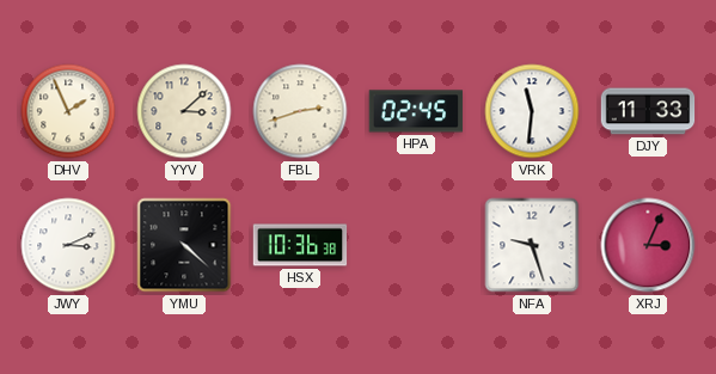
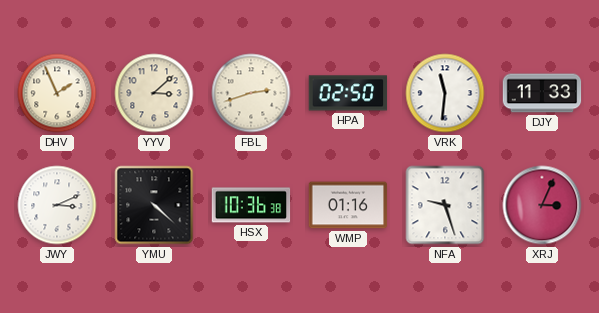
HPA: 02:45 -> 02:50
WMP: none -> 01:16
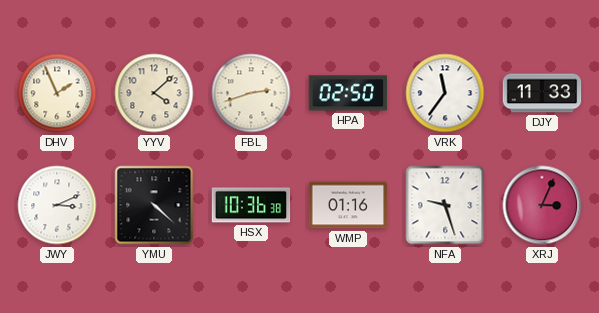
YYV: 3:08 -> 4:08
VRK: 11:31 -> 11:36
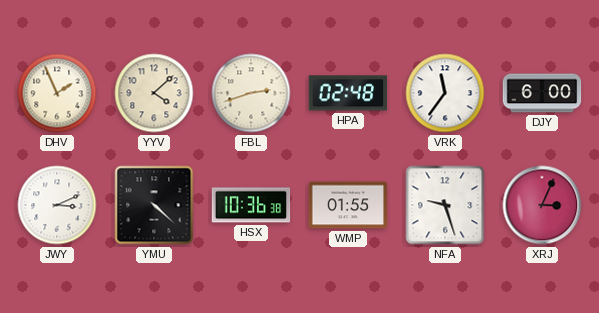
HPA: 02:50 -> 02:48
DJY: 11:33 -> 6:00
WMP: 01:16 -> 01:55
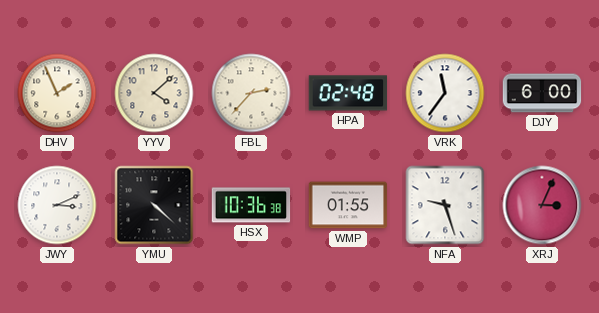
FBL: 2:42 -> 2:37
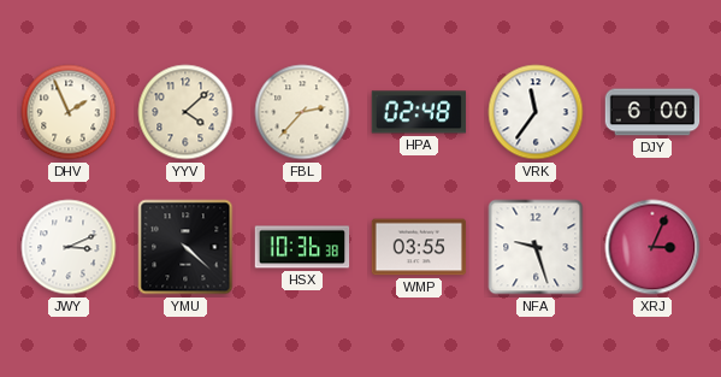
WMP: 01:55 -> 03:55
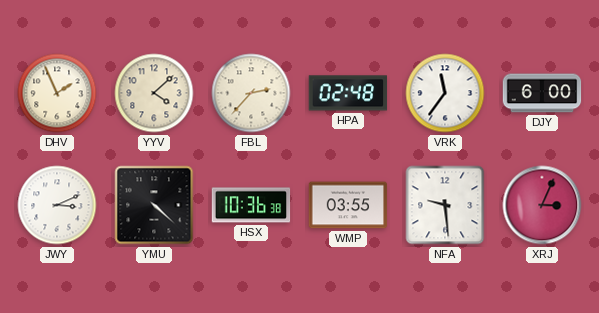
NFA: 9:27 -> 9:29
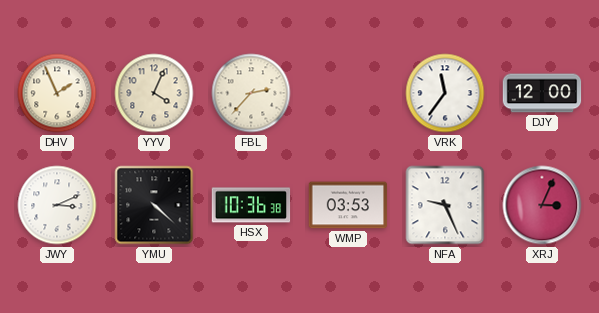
YYV: 4:08 -> 4:04
HPA: 02:48 -> none
DJY: 6:00 -> 12:00
WMP: 03:55 -> 03:53
NFA: 9:29 -> 9:26
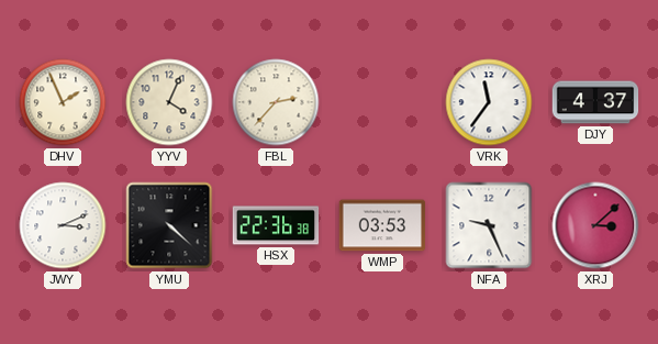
DJY: 12:00 -> 4:37
HSX: 10:36 -> 22:36
XRJ: 3:04 -> 3:08
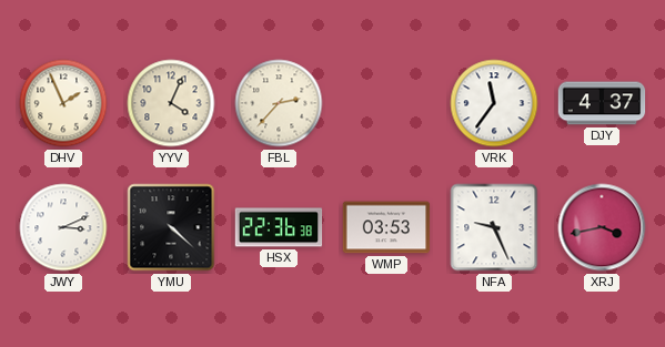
XRJ: 3:08 -> 3:43
